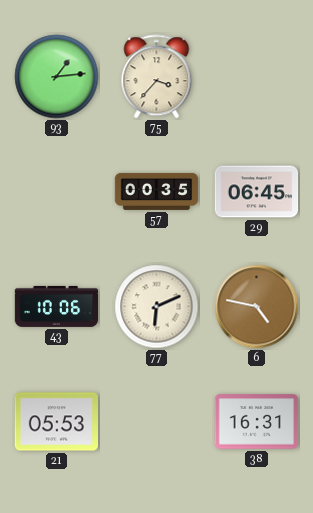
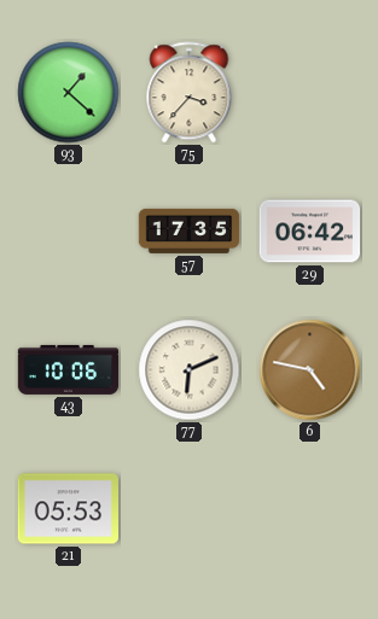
93: 1:14 -> 1:22
57: 00:35 -> 17:35
29: 06:45 -> 06:42
38: 16:31 -> none
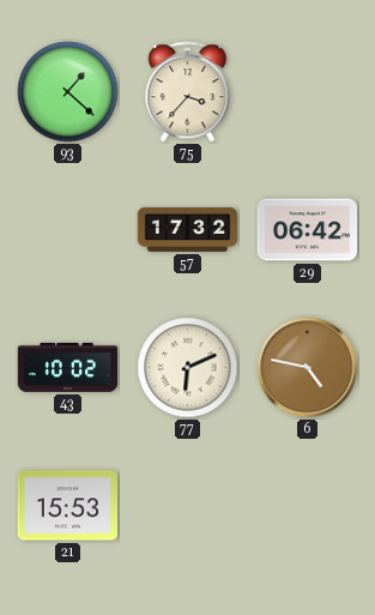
57: 17:35 -> 17:32
43: 10:06 -> 10:02
21: 05:53 -> 15:53
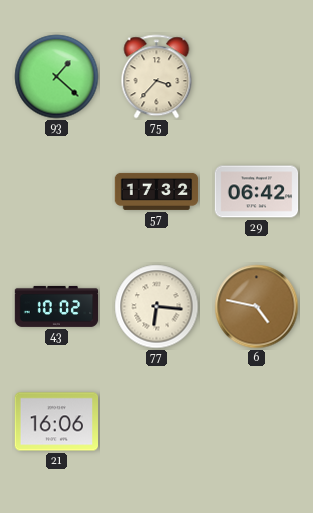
77: 6:11 -> 6:16
21: 15:53 -> 16:06
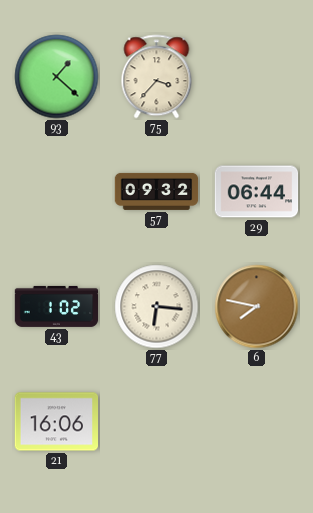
57: 17:32 -> 09:32
29: 06:42 -> 06:44
43: 10:02 -> 1:02
6: 4:47 -> 7:47
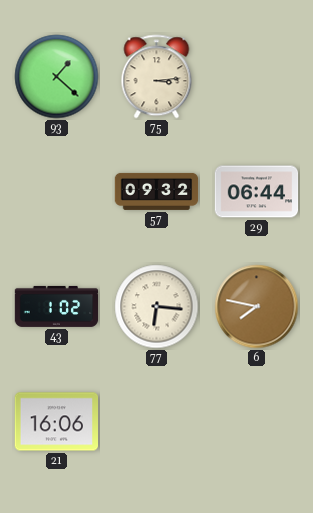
75: 3:37 -> 3:14
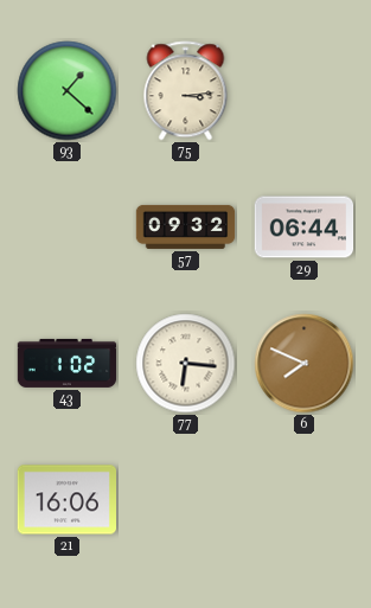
6: 7:47 -> 7:49
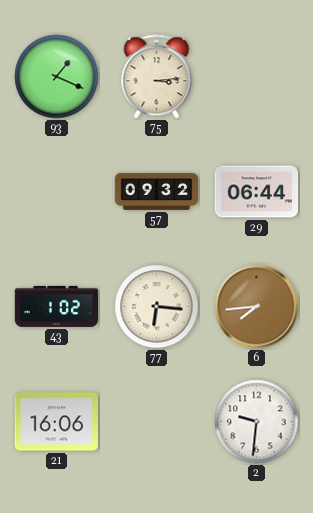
93: 1:22 -> 1:19
6: 7:49 -> 7:44
2: none -> 9:31
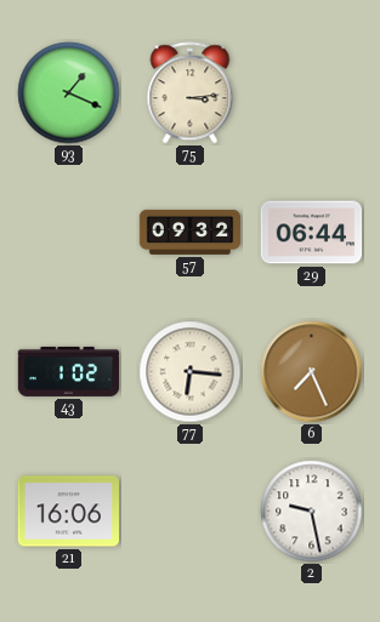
6: 7:44 -> 7:26
2: 9:31 -> 9:28
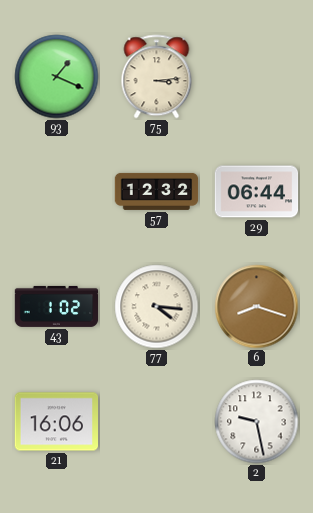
57: 09:32 -> 12:32
77: 6:16 -> 4:16
6: 7:26 -> 8:18
